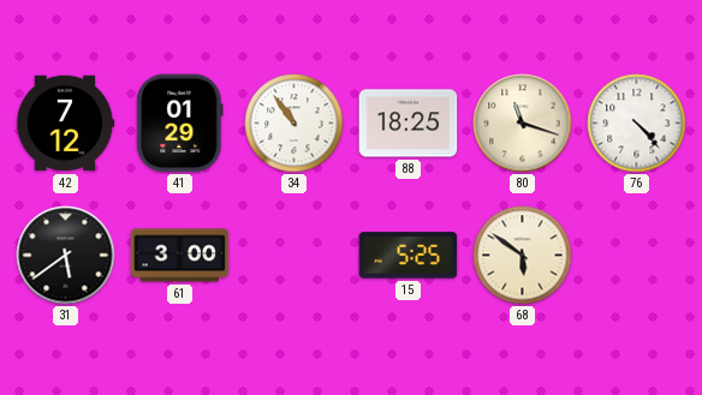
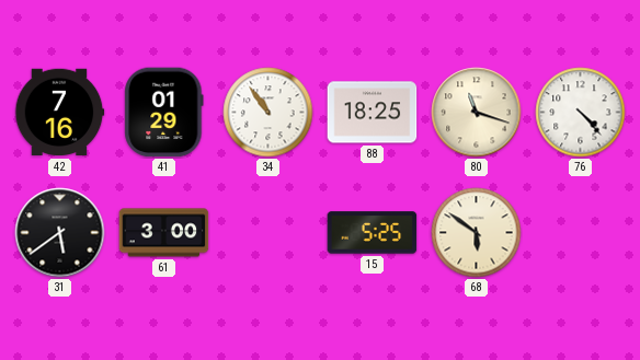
42: 7:12 -> 7:16
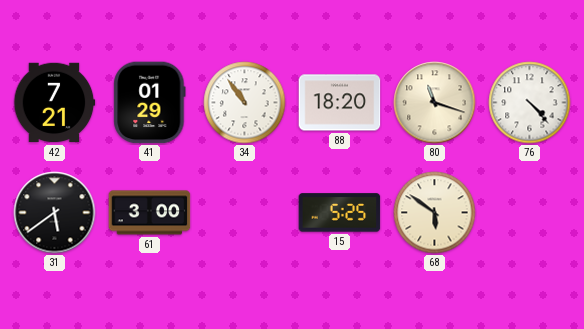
42: 7:16 -> 7:21
88: 18:25 -> 18:20
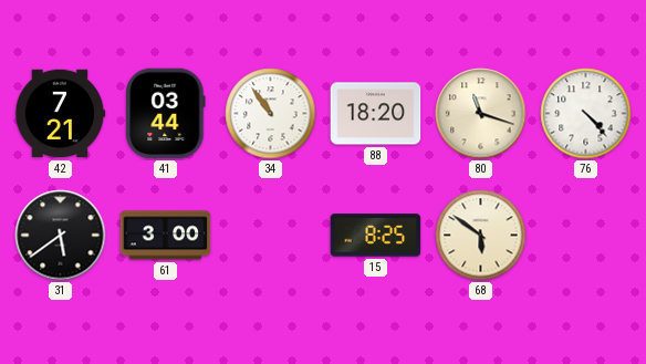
41: 01:29 -> 03:44
15: 5:25 -> 8:25
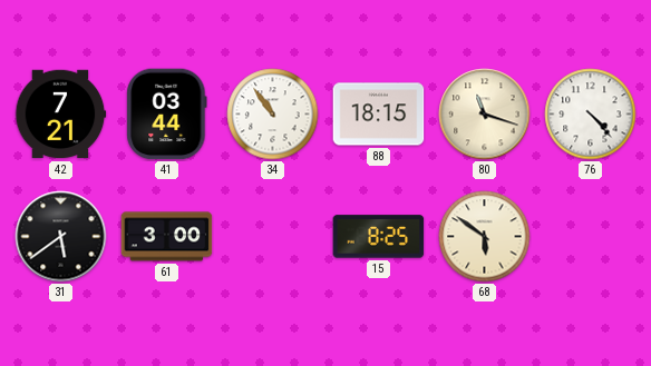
88: 18:20 -> 18:15
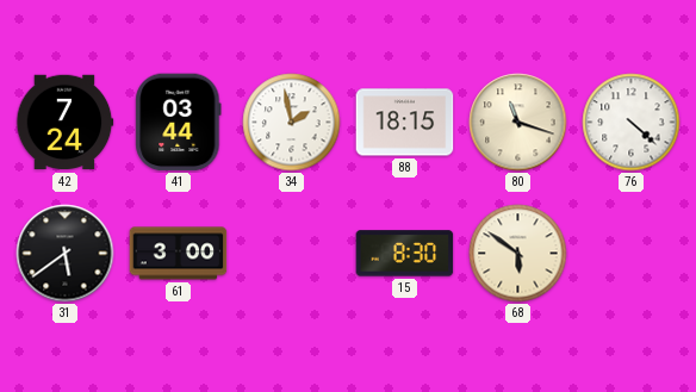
42: 7:21 -> 7:24
34: 10:54 -> 1:58
76: 4:23 -> 4:22
15: 8:25 -> 8:30
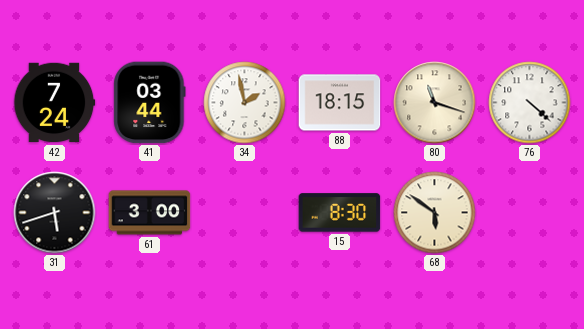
31: 5:39 -> 5:42
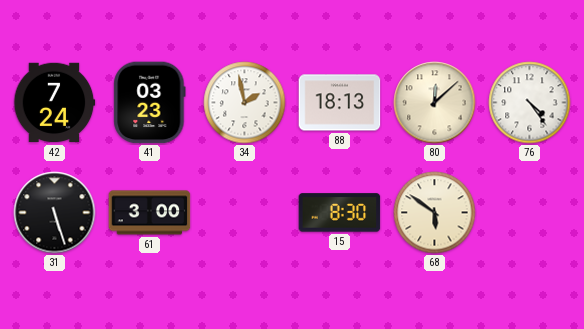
41: 03:44 -> 03:23
88: 18:15 -> 18:13
80: 11:18 -> 12:08
76: 4:22 -> 4:24
31: 5:42 -> 5:27
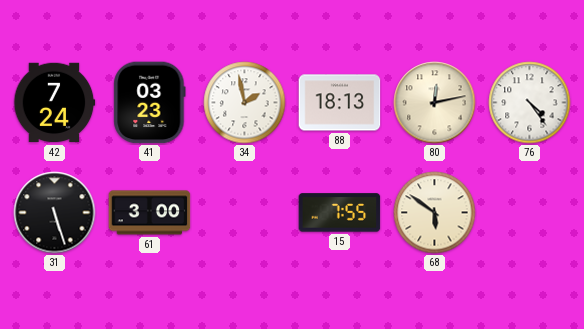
80: 12:08 -> 12:13
15: 8:30 -> 7:55
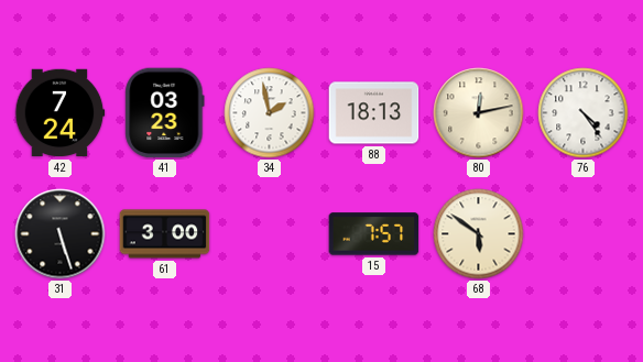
15: 7:55 -> 7:57
